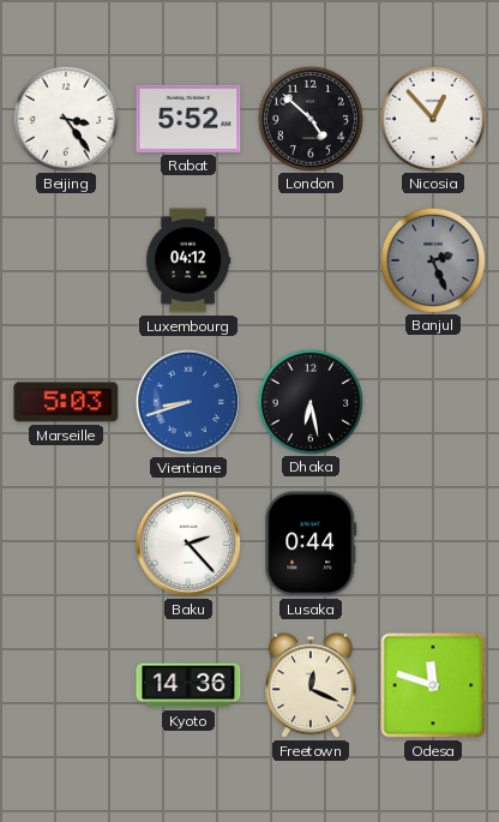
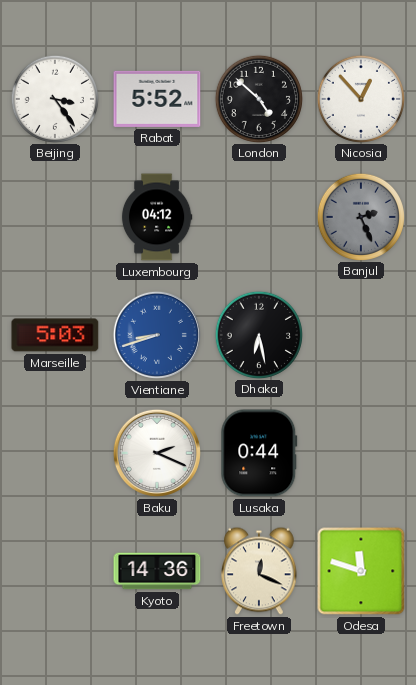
Baku: 2:23 -> 2:19
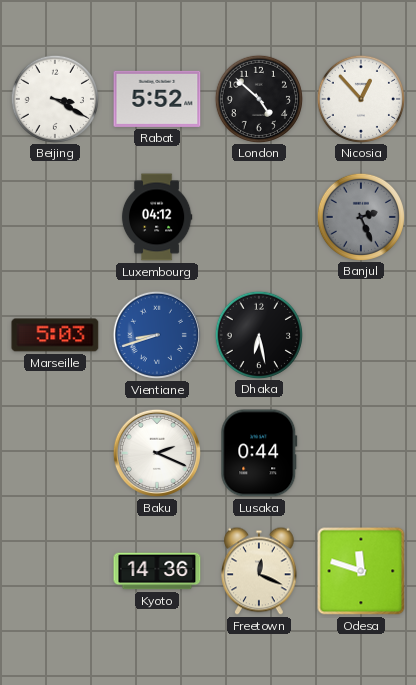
Beijing: 3:24 -> 3:20
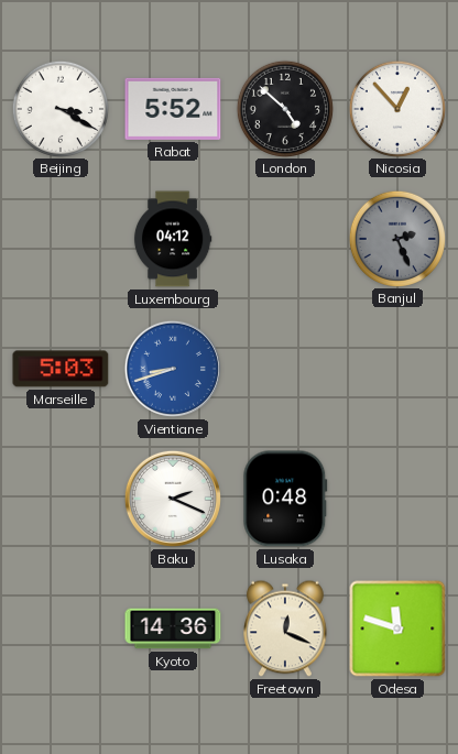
Dhaka: 6:28 -> none
Lusaka: 0:44 -> 0:48
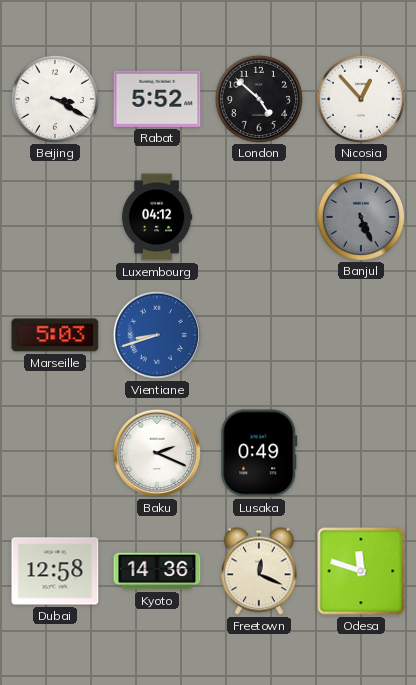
Banjul: 2:26 -> 5:26
Lusaka: 0:48 -> 0:49
Dubai: none -> 12:58
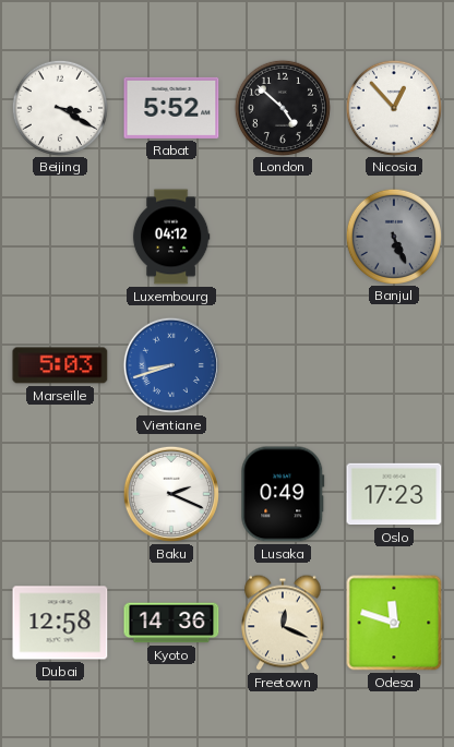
Oslo: none -> 17:23
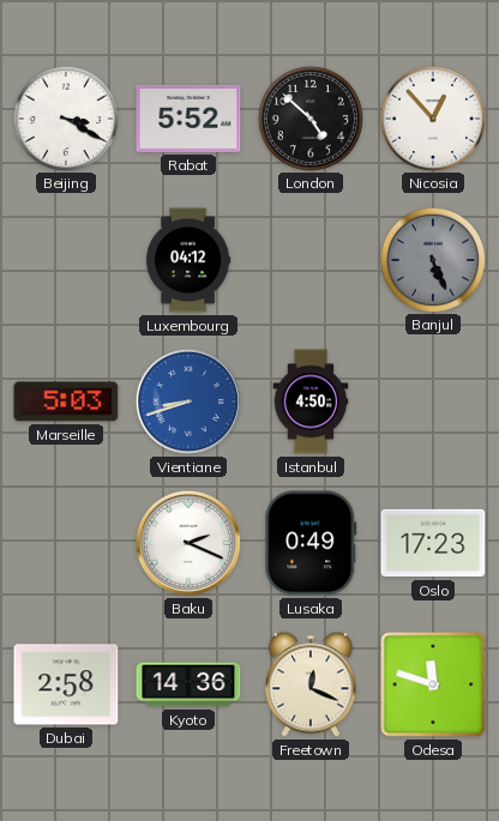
Istanbul: none -> 4:50
Dubai: 12:58 -> 2:58
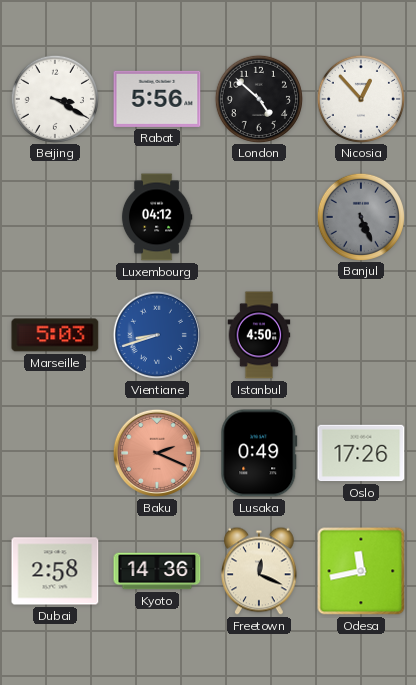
Rabat: 5:52 -> 5:56
Baku dial: white -> salmon
Oslo: 17:23 -> 17:26
Odesa: 11:48 -> 11:43
